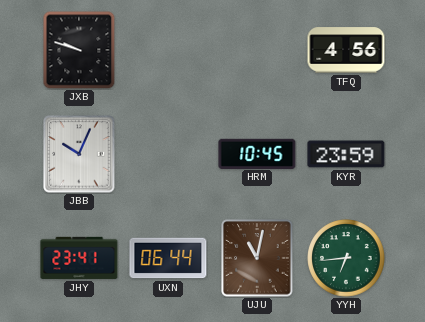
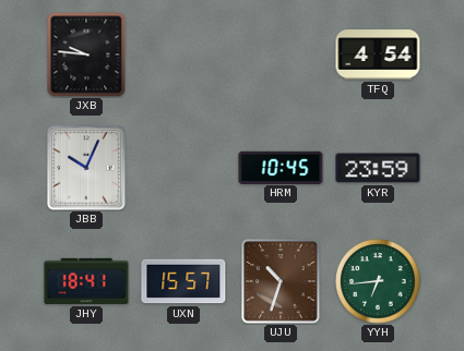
JXB: 9:48 -> 9:46
TFQ: 4:56 -> 4:54
JHY: 23:41 -> 18:41
UXN: 06:44 -> 15:57
UJU: 11:02 -> 10:33
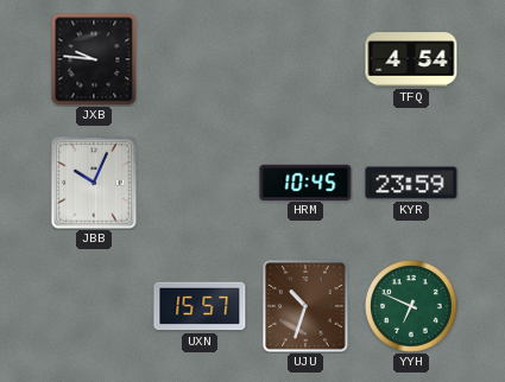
JHY: 18:41 -> none
YYH: 6:44 -> 6:49
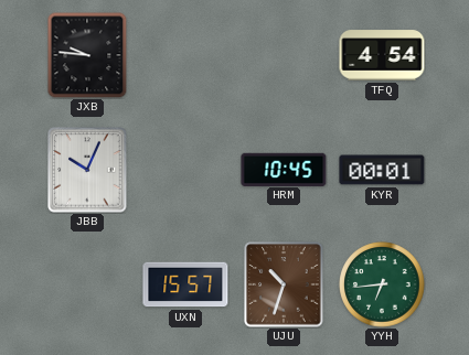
KYR: 23:59 -> 00:01
YYH: 6:49 -> 6:44
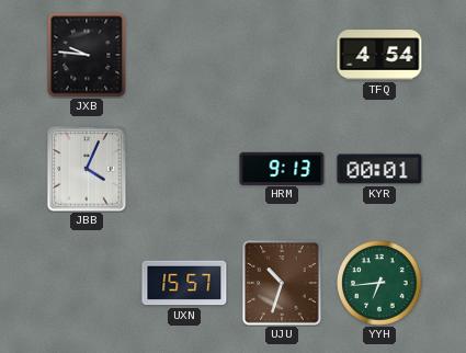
JBB: 10:04 -> 4:04
HRM: 10:45 -> 9:13
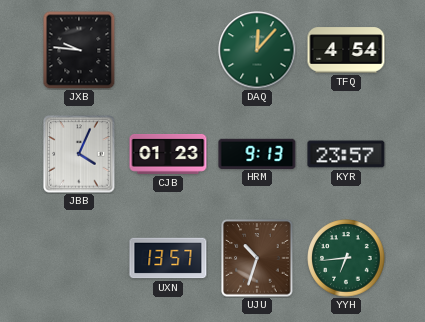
DAQ: none -> 12:07
CJB: none -> 01:23
KYR: 00:01 -> 23:57
UXN: 15:57 -> 13:57
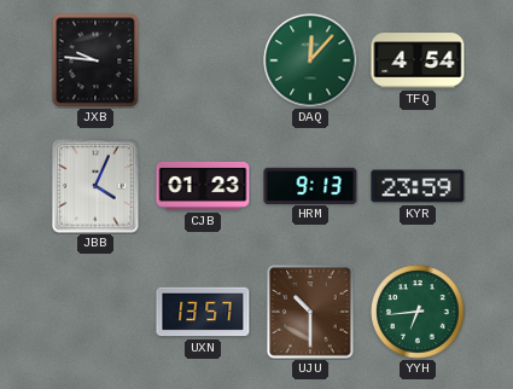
KYR: 23:57 -> 23:59
UJU: 10:33 -> 10:30
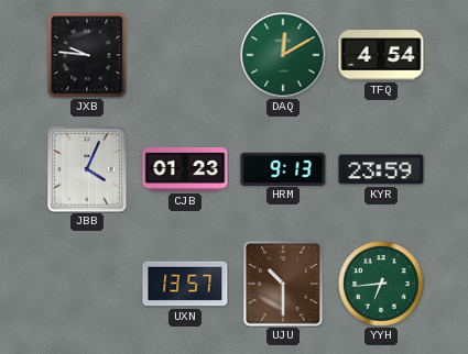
DAQ: 12:07 -> 12:10
